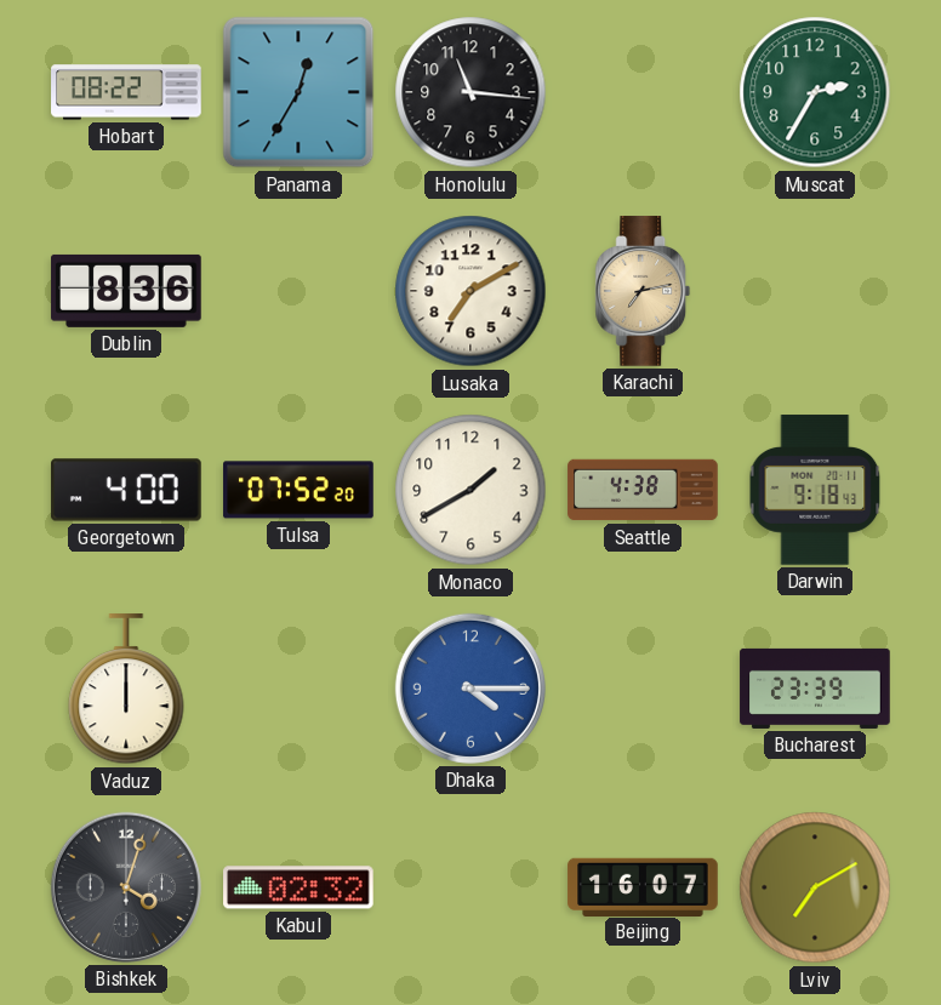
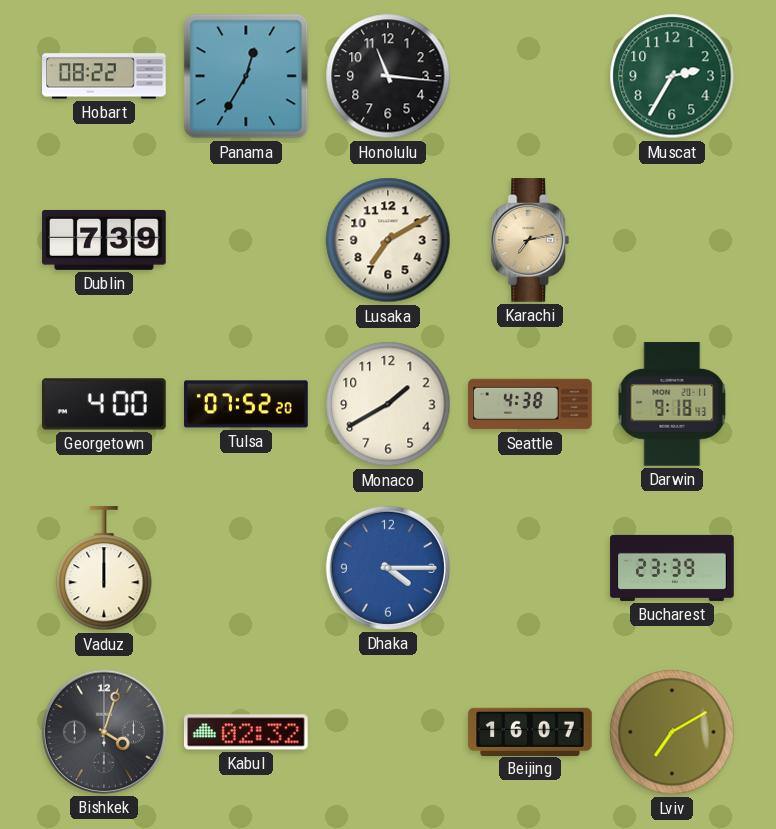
Dublin: 8:36 -> 7:39
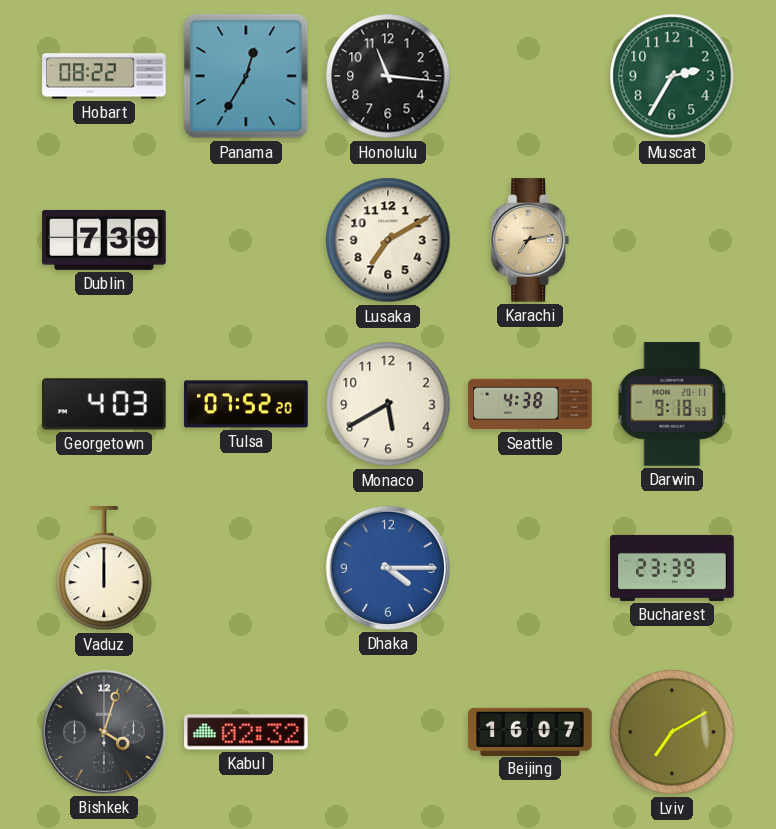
Georgetown: 4:00 -> 4:03
Monaco: 1:40 -> 5:40
